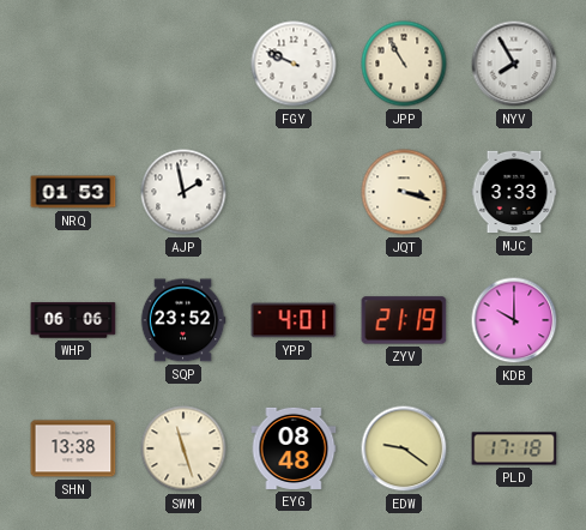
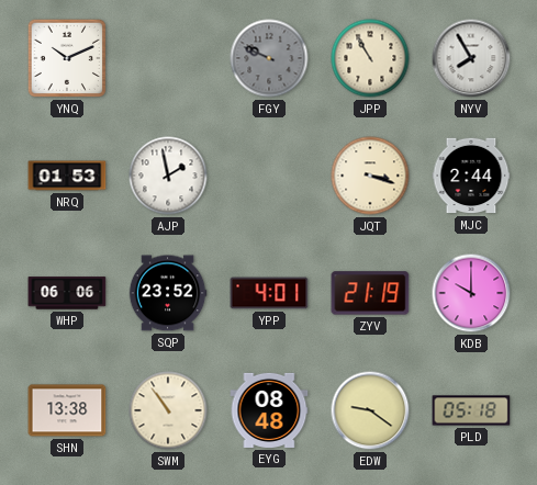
YNQ: none -> 10:11
FGY dial: white -> grey
MJC: 3:33 -> 2:44
SWM: 11:27 -> 10:54
PLD: 17:18 -> 05:18
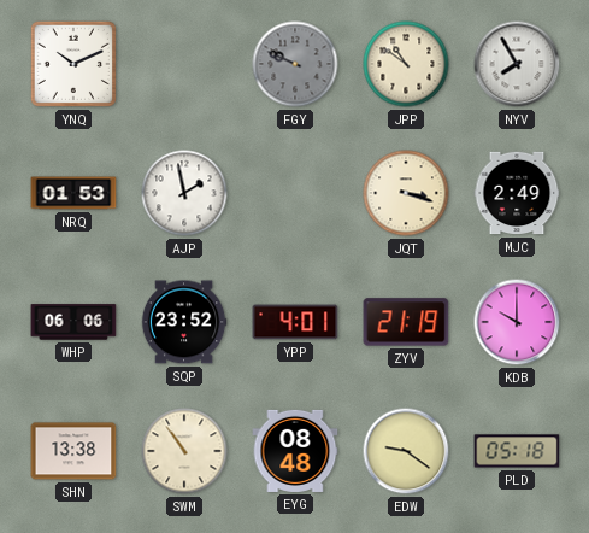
JPP: 10:55 -> 10:51
MJC: 2:44 -> 2:49
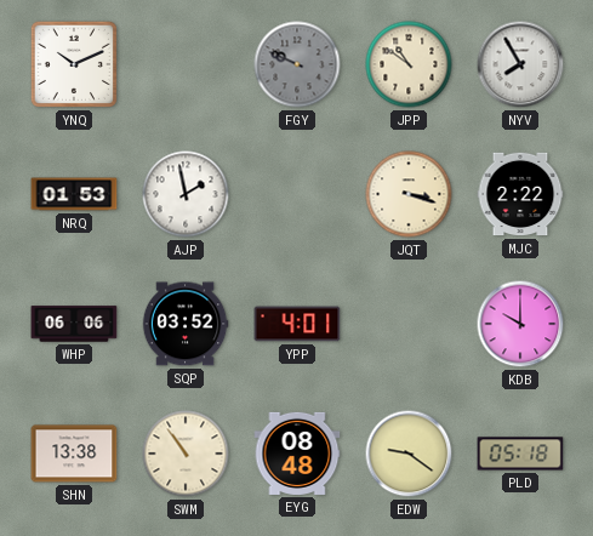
MJC: 2:49 -> 2:22
SQP: 23:52 -> 03:52
ZYV: 21:19 -> none
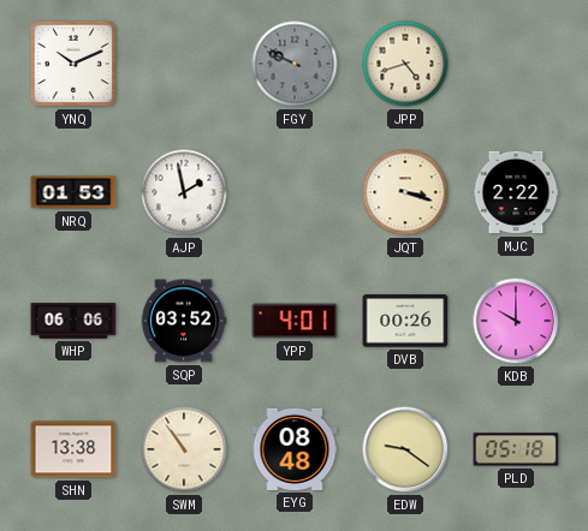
JPP: 10:51 -> 4:42
NYV: 7:55 -> none
DVB: none -> 00:26
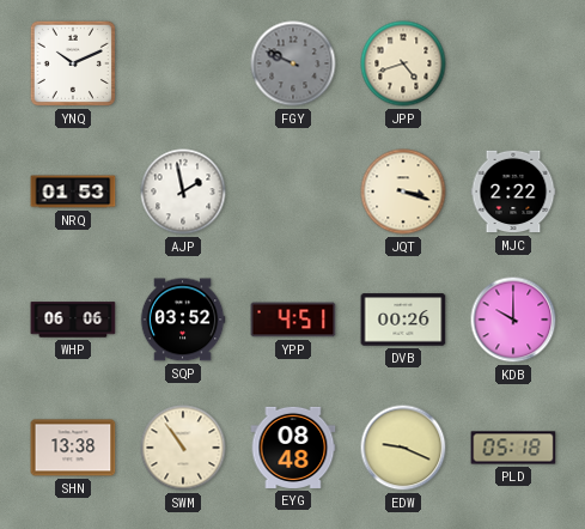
YPP: 4:01 -> 4:51
EDW: 9:21 -> 9:19
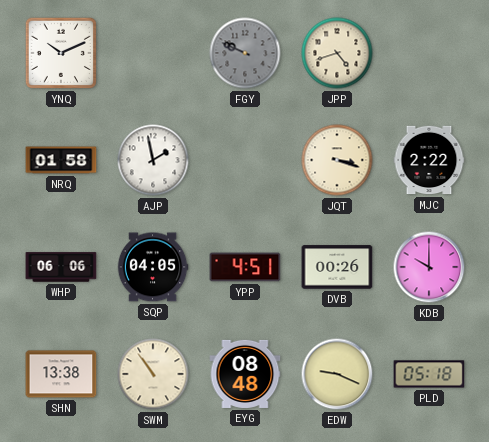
NRQ: 01:53 -> 01:58
SQP: 03:52 -> 04:05
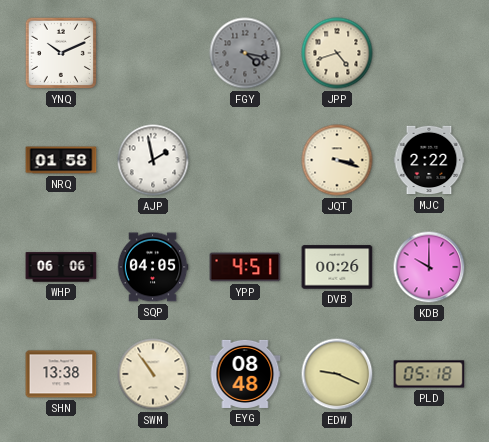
FGY: 9:49 -> 4:17
